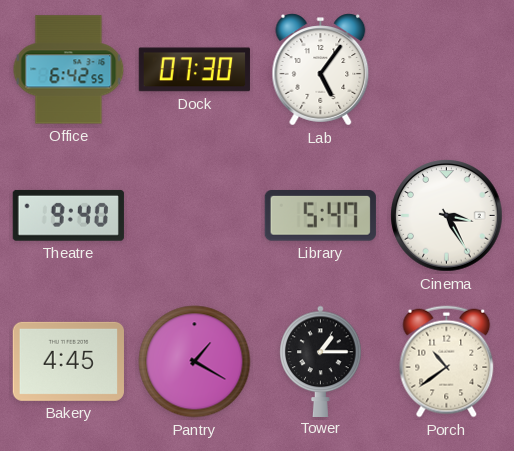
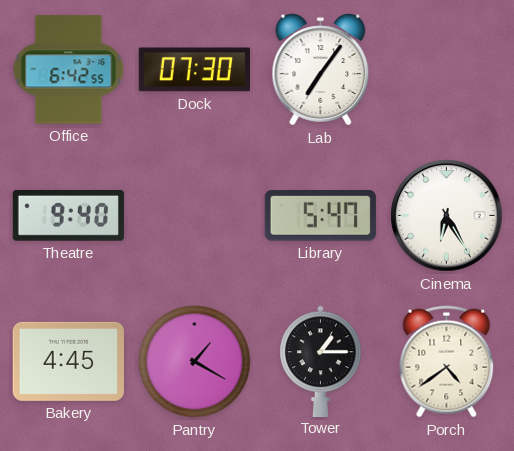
Lab: 5:06 -> 7:06
Cinema: 3:25 -> 6:25
Porch: 10:39 -> 4:39
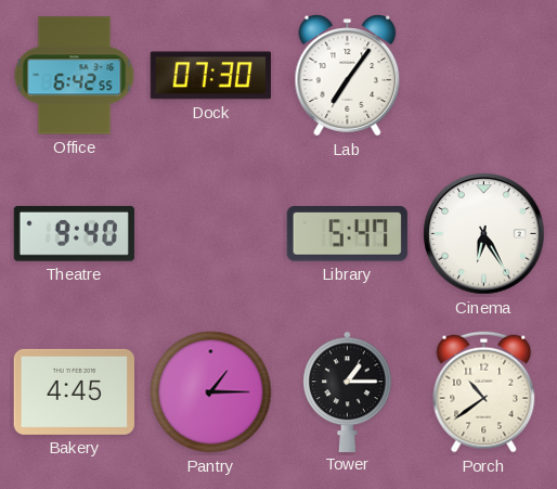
Pantry: 1:20 -> 1:15
Porch: 4:39 -> 10:39
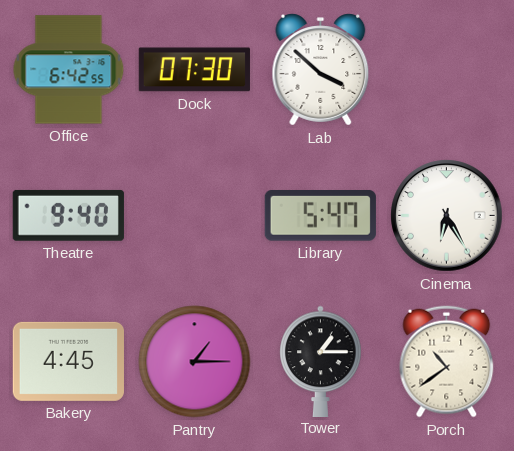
Lab: 7:06 -> 3:52
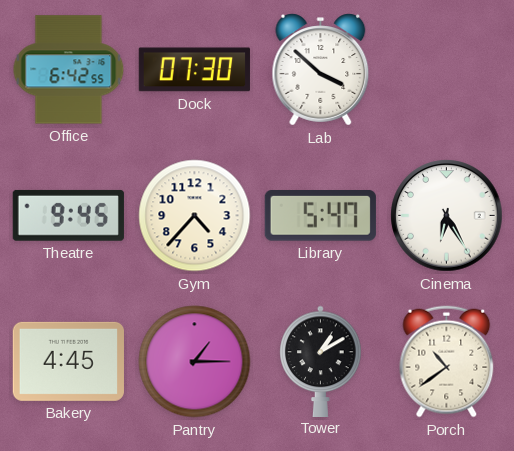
Theatre: 9:40 -> 9:45
Gym: none -> 4:37
Tower: 1:15 -> 1:10
